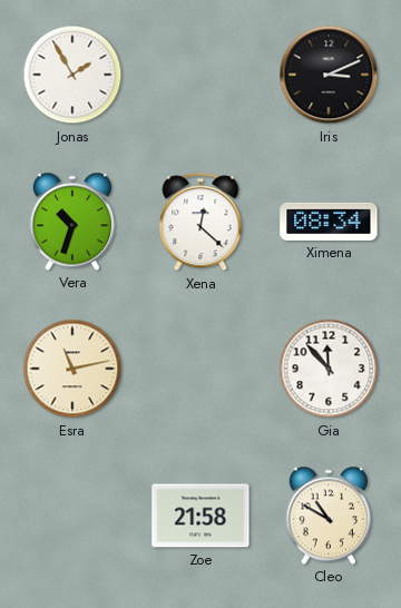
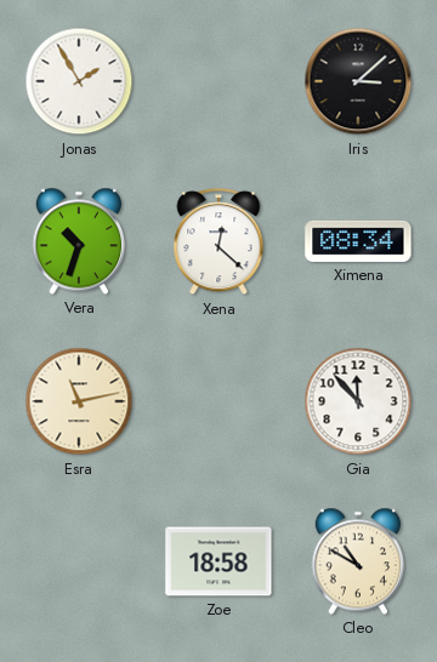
Iris: 3:11 -> 3:08
Zoe: 21:58 -> 18:58
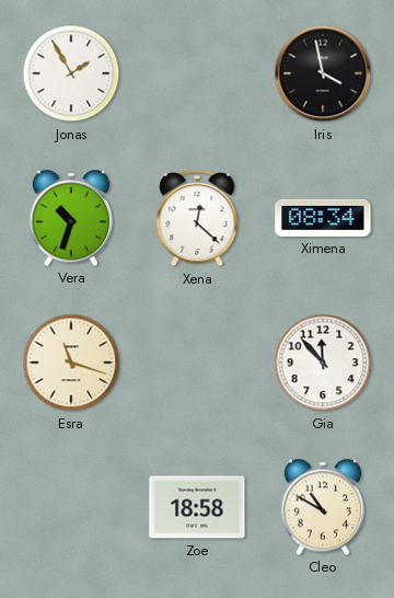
Iris: 3:08 -> 3:58
Esra: 11:13 -> 11:18
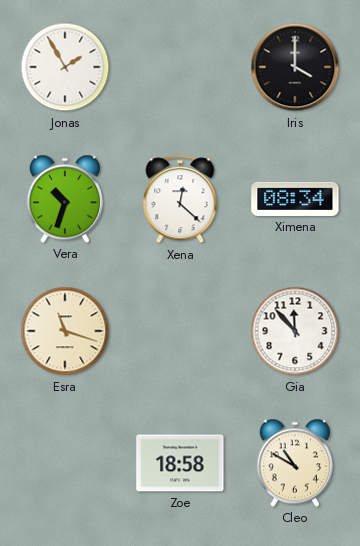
Iris: 3:58 -> 4:00
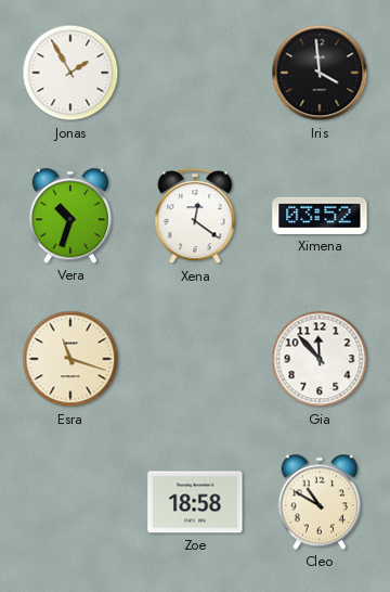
Iris: 4:00 -> 3:59
Xena: 12:22 -> 12:21
Ximena: 08:34 -> 03:52
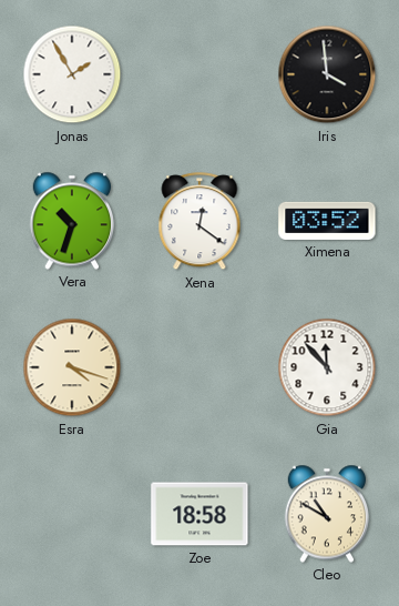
Esra: 11:18 -> 4:18
